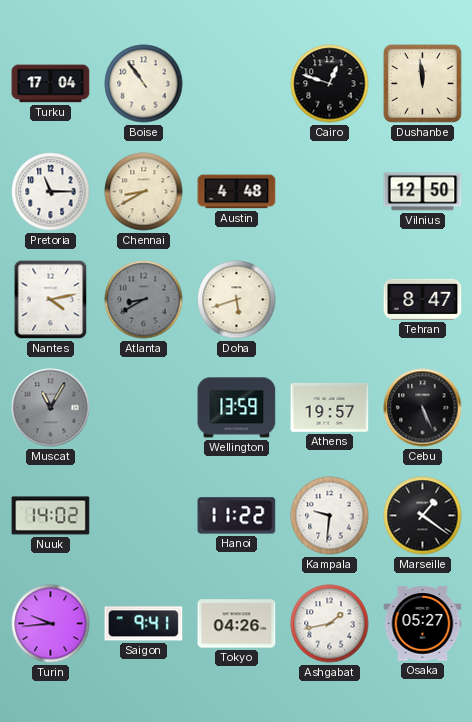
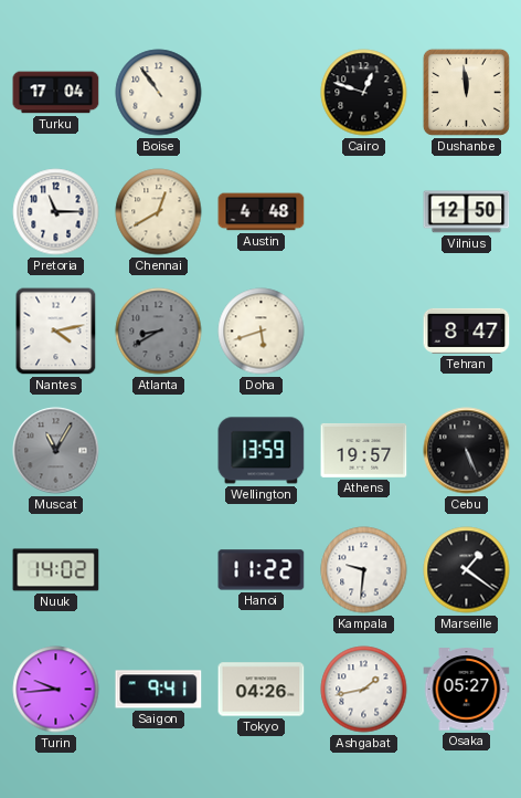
Chennai: 8:40 -> 12:40
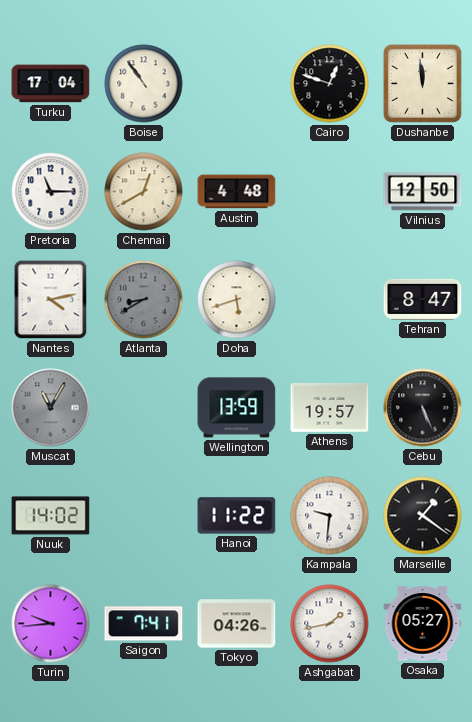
Saigon: 9:41 -> 7:41
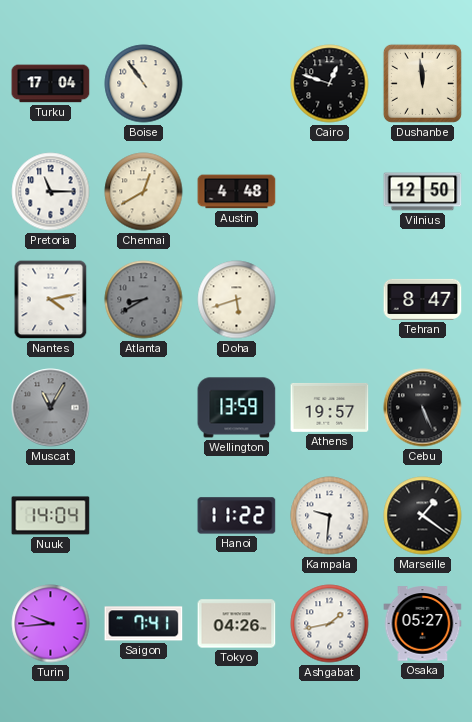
Nuuk: 14:02 -> 14:04
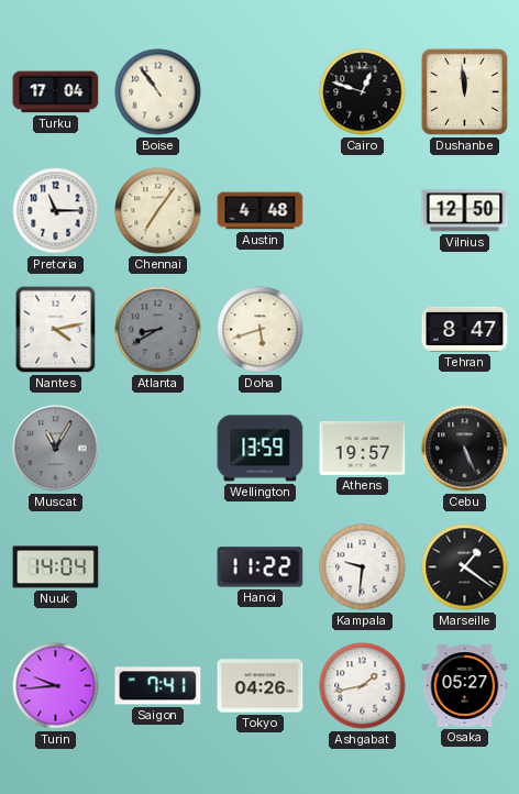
Chennai: 12:40 -> 7:06
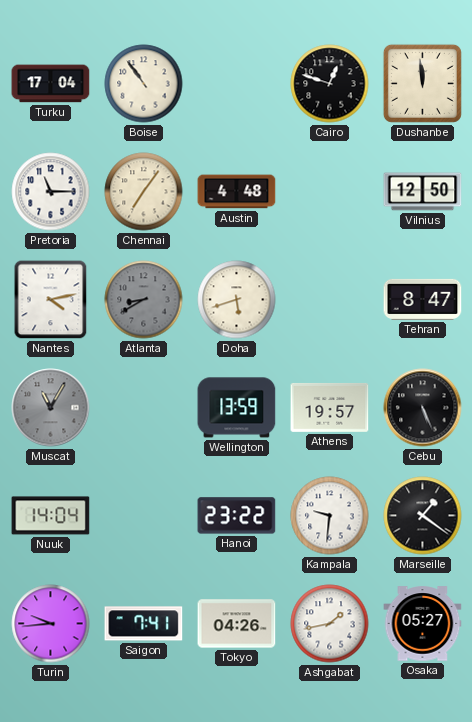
Hanoi: 11:22 -> 23:22
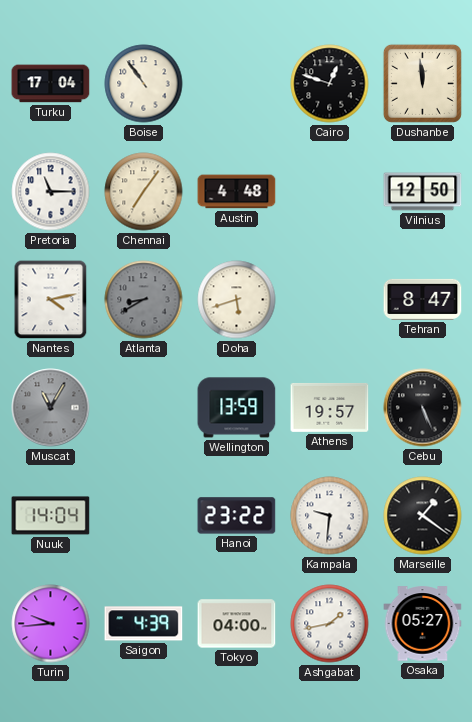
Saigon: 7:41 -> 4:39
Tokyo: 04:26 -> 04:00
